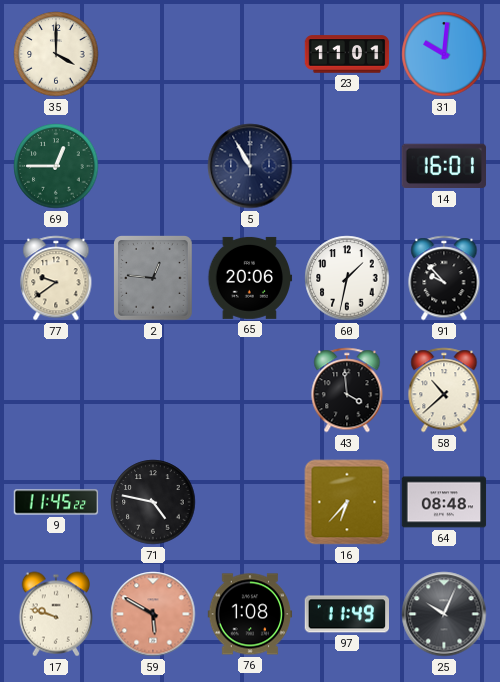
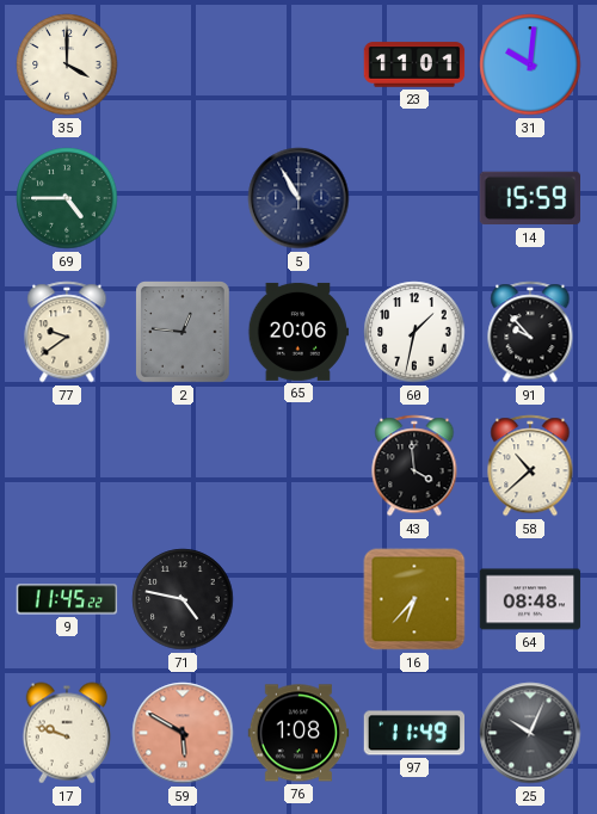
69: 12:45 -> 4:45
14: 16:01 -> 15:59
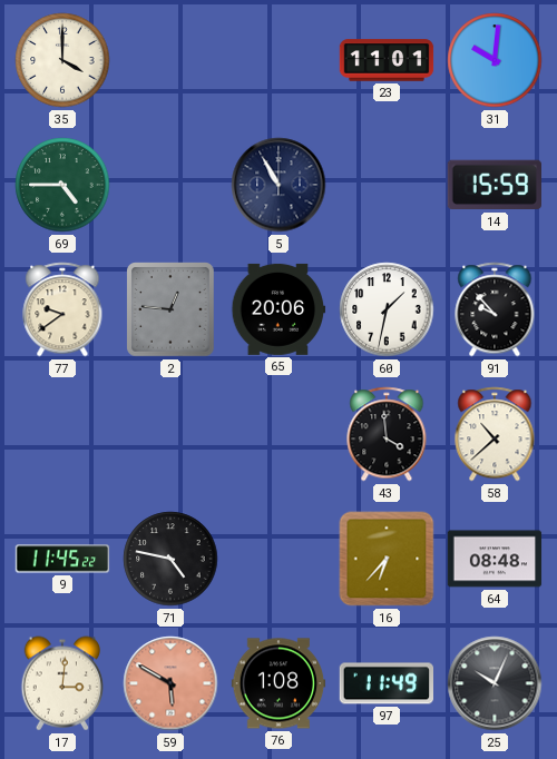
17: 9:48 -> 3:01
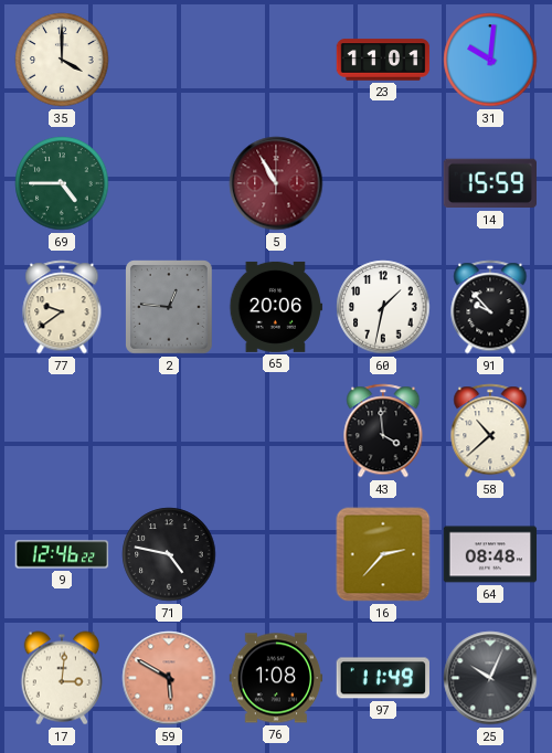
5 dial: navy -> burgundy
9: 11:45 -> 12:46
16: 6:37 -> 2:37
